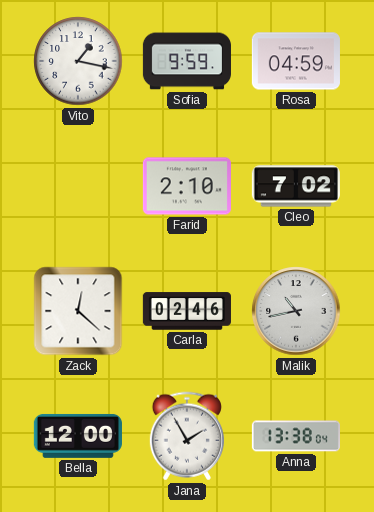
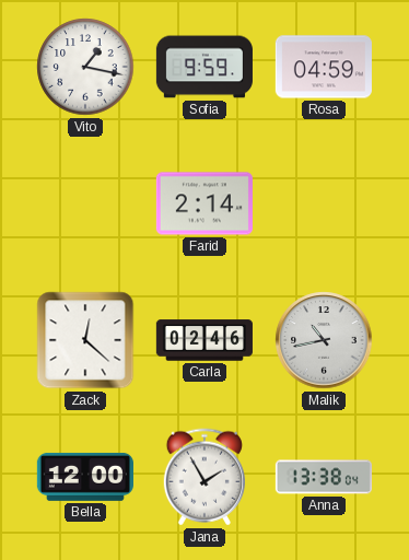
Farid: 2:10 -> 2:14
Cleo: 7:02 -> none
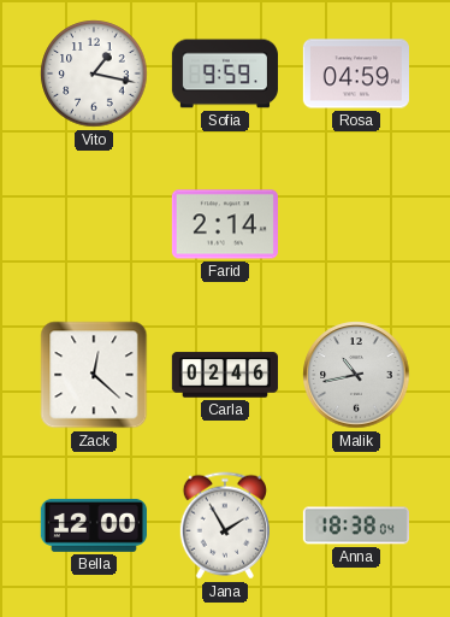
Anna: 13:38 -> 18:38
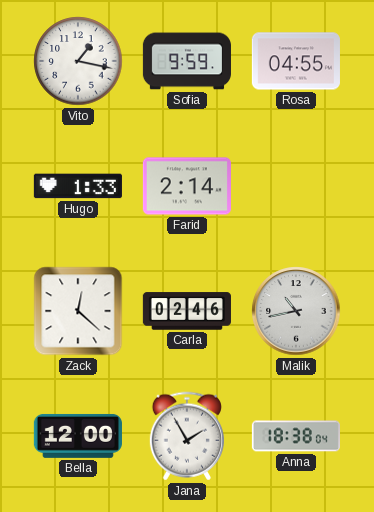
Rosa: 04:59 -> 04:55
Hugo: none -> 1:33
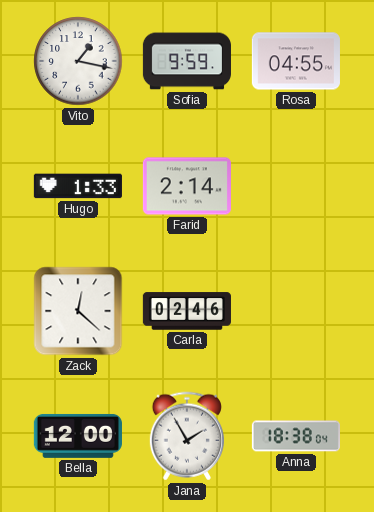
Malik: 10:43 -> none
